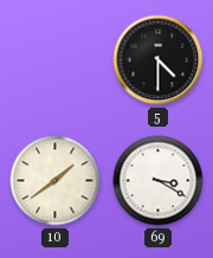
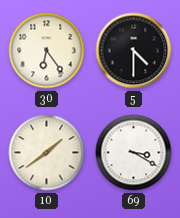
30: none -> 6:24
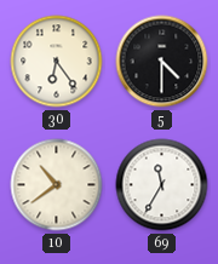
10: 1:39 -> 10:39
69: 3:20 -> 11:35
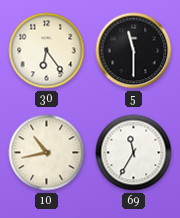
5: 4:30 -> 11:30
10: 10:39 -> 10:43
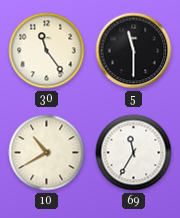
30: 6:24 -> 11:24
10: 10:43 -> 10:40
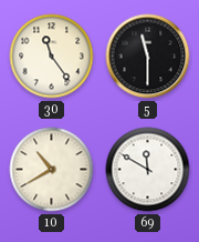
69: 11:35 -> 11:50
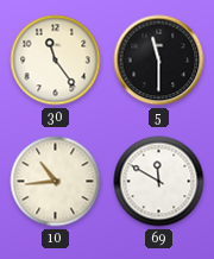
10: 10:40 -> 10:44
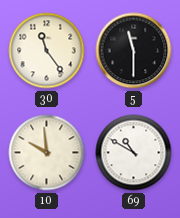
10: 10:44 -> 9:59
69: 11:50 -> 10:50
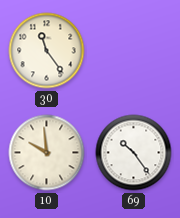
5: 11:30 -> none
69: 10:50 -> 10:24
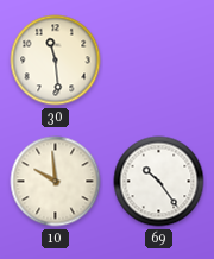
30: 11:24 -> 11:29
